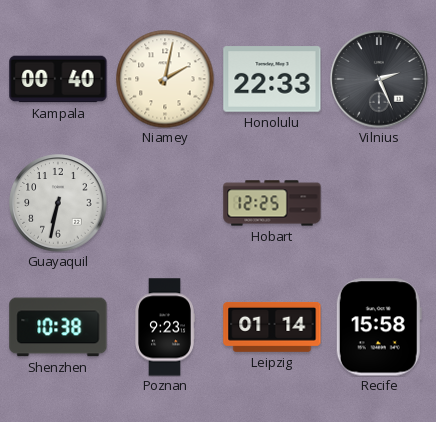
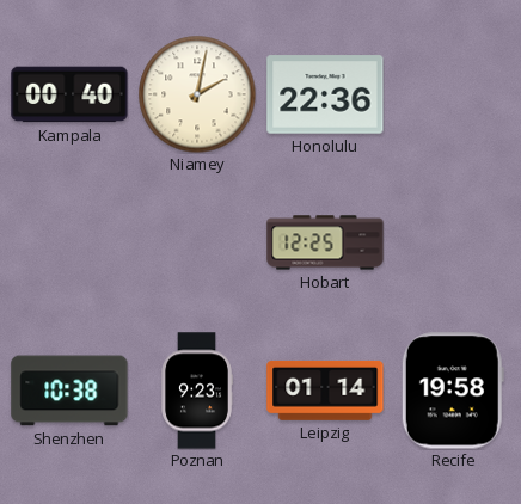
Honolulu: 22:33 -> 22:36
Vilnius: 2:26 -> none
Guayaquil: 6:32 -> none
Recife: 15:58 -> 19:58
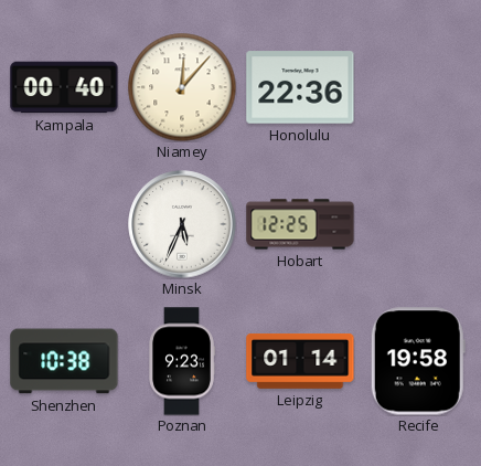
Niamey: 2:02 -> 12:07
Minsk: none -> 5:34
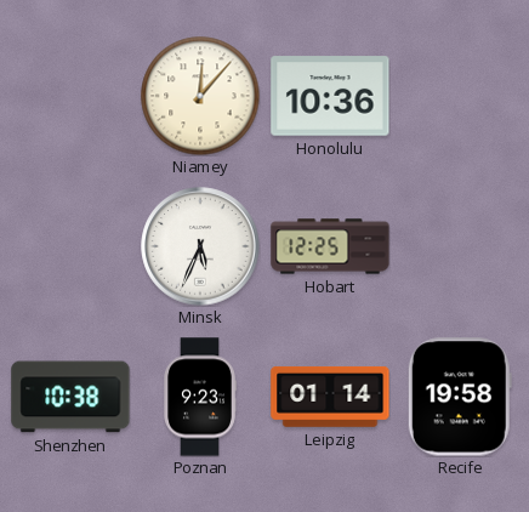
Kampala: 00:40 -> none
Honolulu: 22:36 -> 10:36
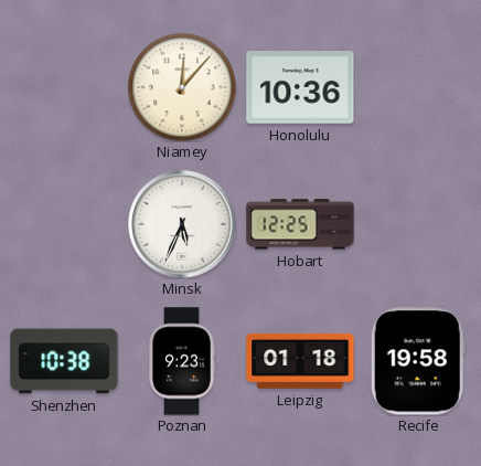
Leipzig: 01:14 -> 01:18
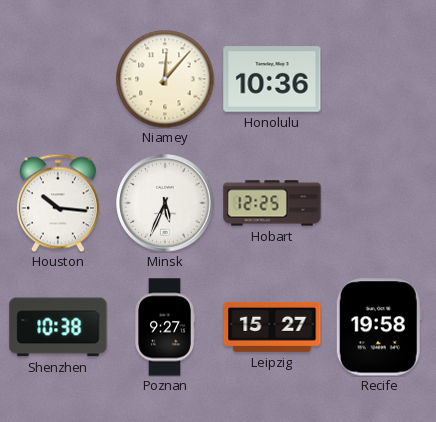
Houston: none -> 10:16
Poznan: 9:23 -> 9:27
Leipzig: 01:18 -> 15:27
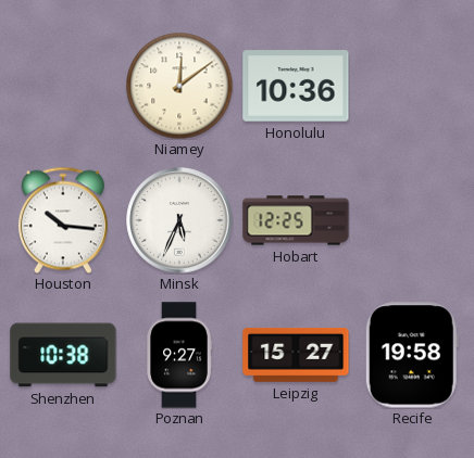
Niamey: 12:07 -> 12:09
